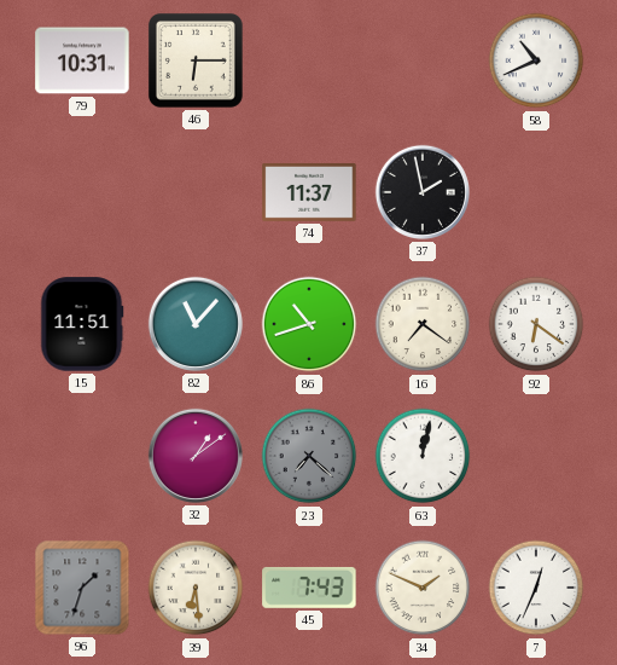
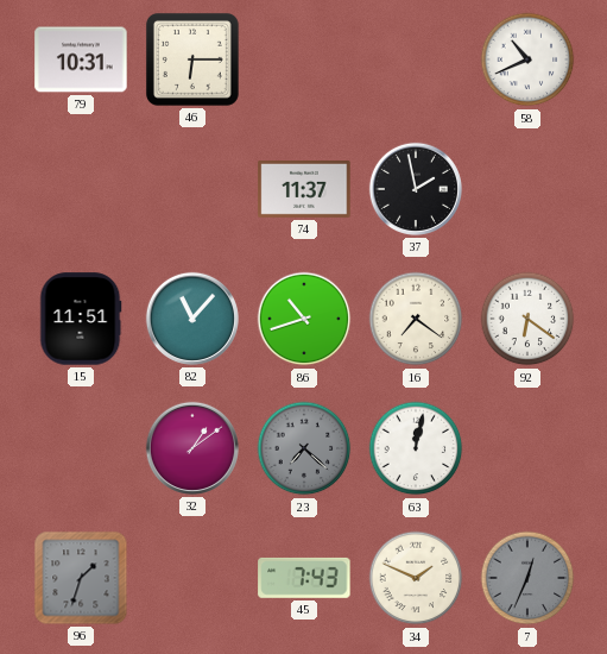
39: 6:29 -> none
7 dial: white -> grey
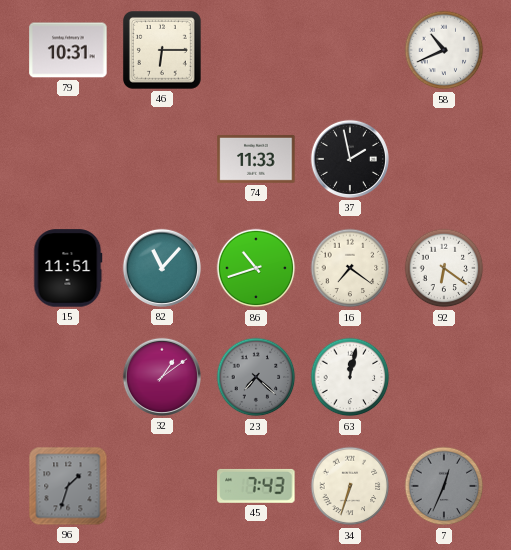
74: 11:37 -> 11:33
34: 1:49 -> 6:33
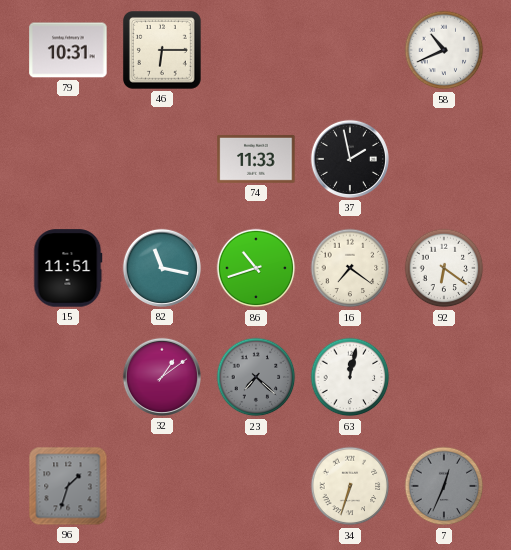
82: 11:07 -> 11:17
45: 7:43 -> none
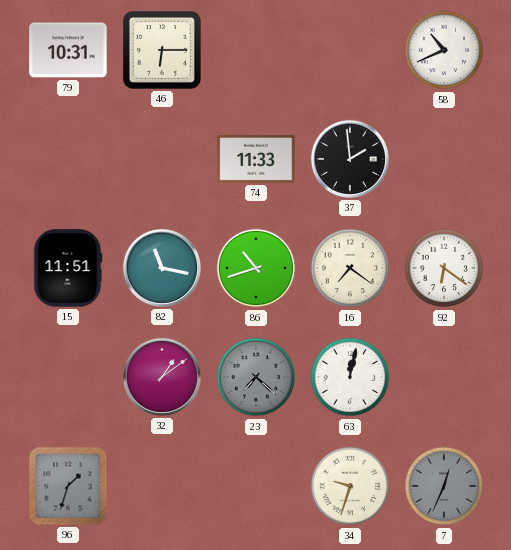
37: 1:58 -> 1:59
34: 6:33 -> 9:33
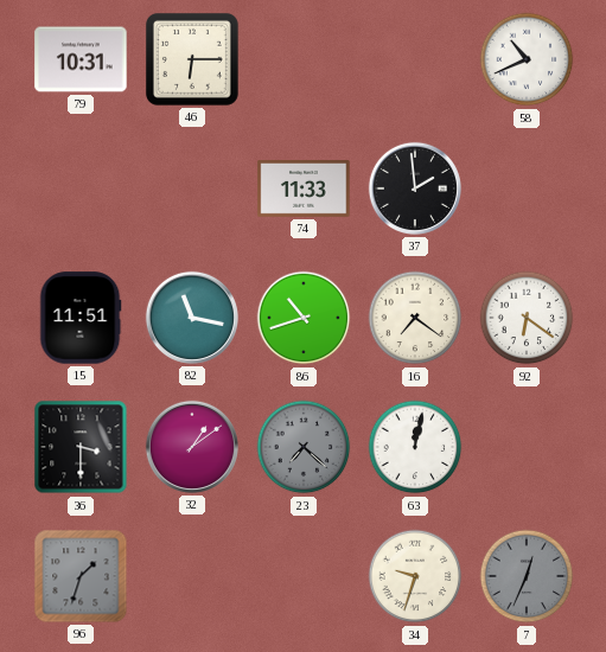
36: none -> 3:30
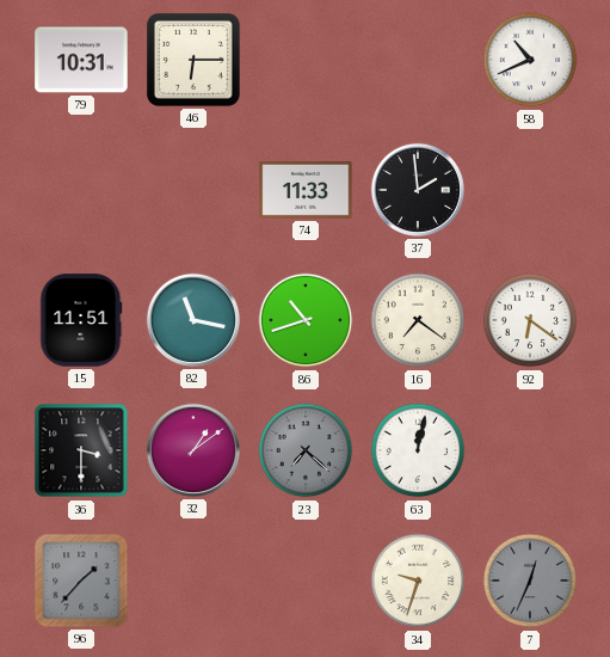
96: 1:33 -> 1:37
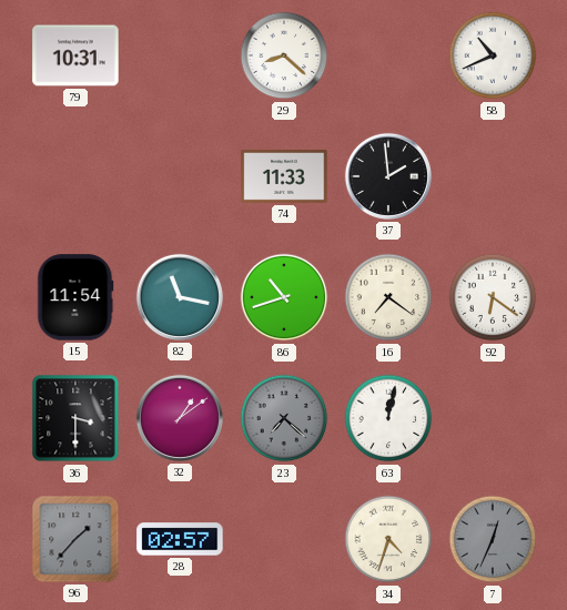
46: 6:15 -> none
29: none -> 8:22
15: 11:51 -> 11:54
28: none -> 02:57
34: 9:33 -> 4:33
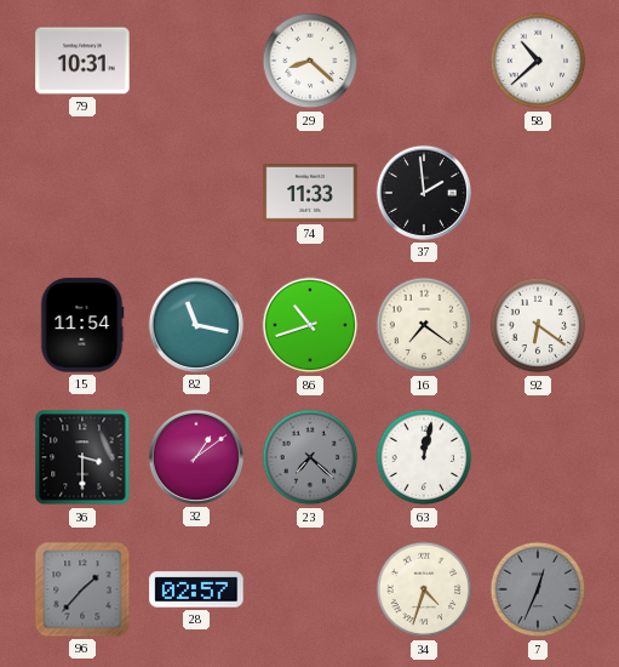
58: 10:41 -> 10:38
